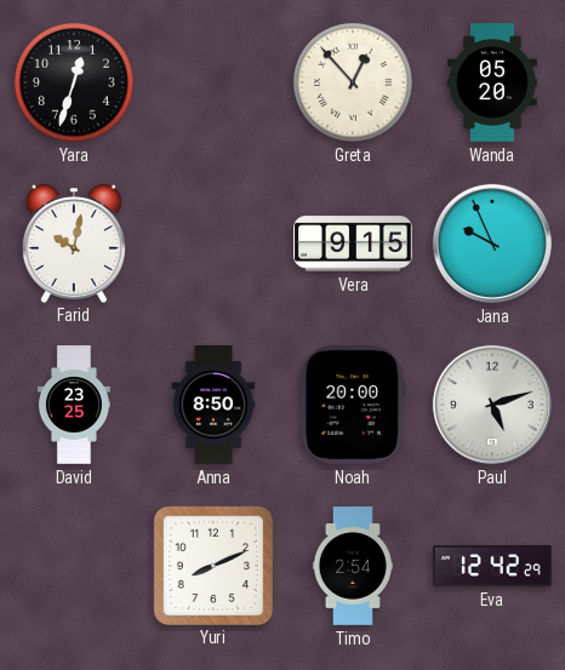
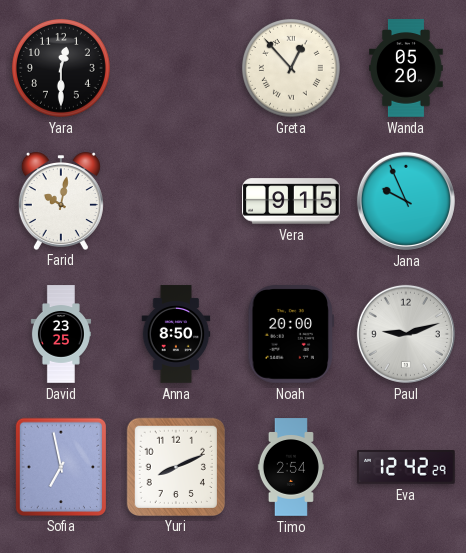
Yara: 12:33 -> 12:30
Paul: 5:12 -> 9:12
Sofia: none -> 6:58
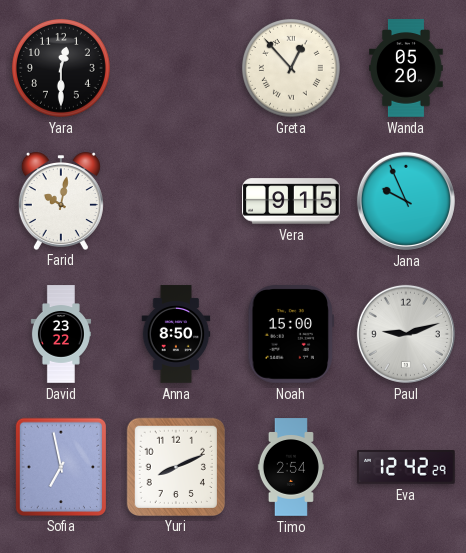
David: 23:25 -> 23:22
Noah: 20:00 -> 15:00
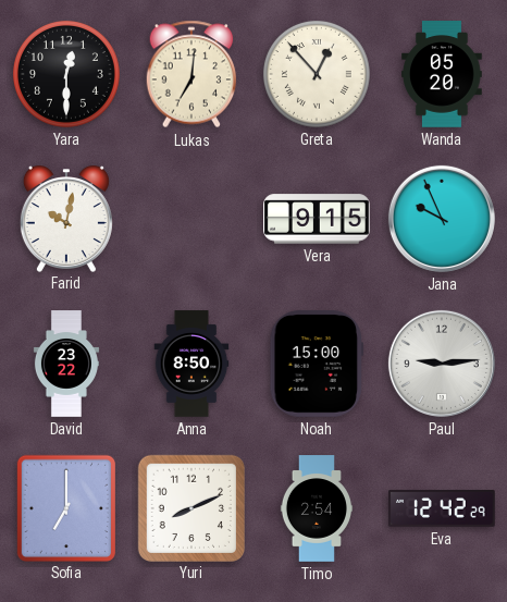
Lukas: none -> 7:01
Paul: 9:12 -> 9:14
Sofia: 6:58 -> 7:00
